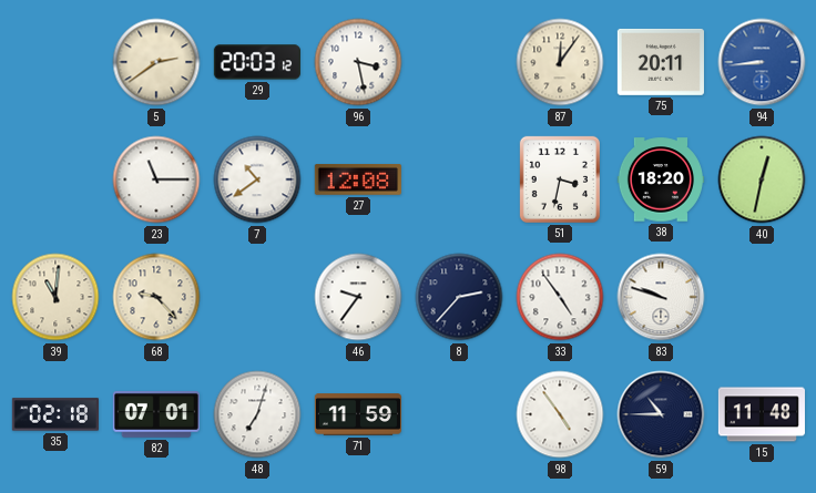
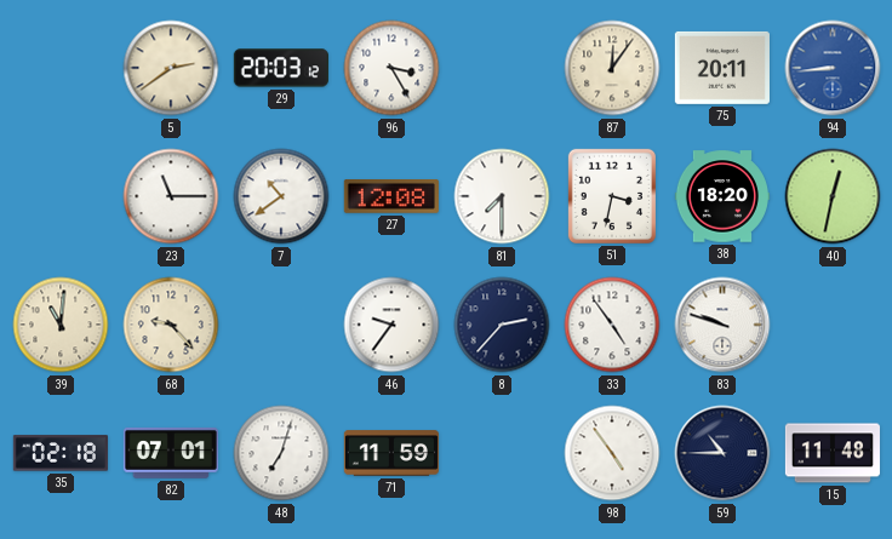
96: 3:28 -> 3:25
81: none -> 7:30
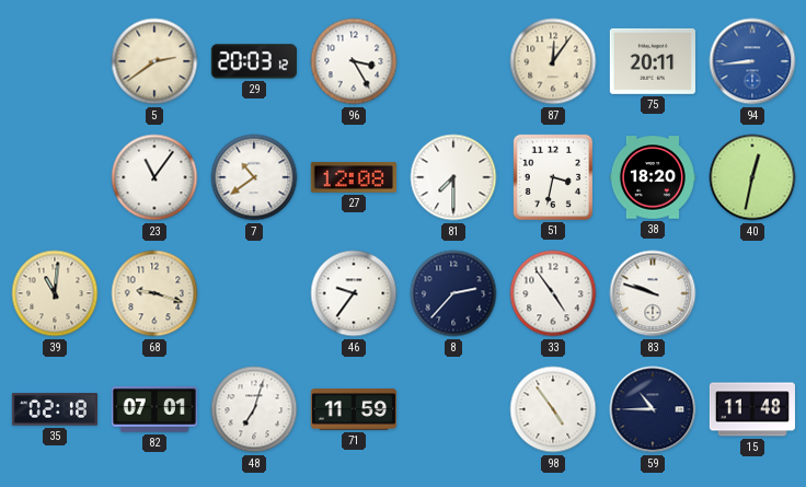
23: 11:15 -> 11:06
68: 9:23 -> 9:18
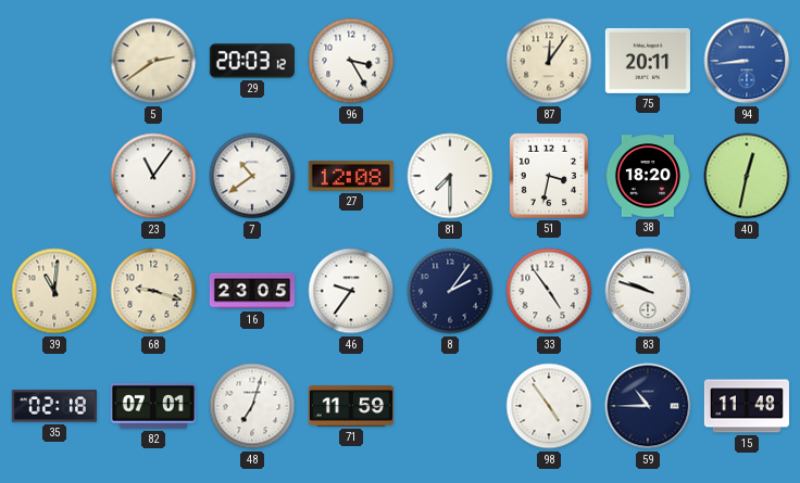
16: none -> 23:05
8: 2:37 -> 2:06
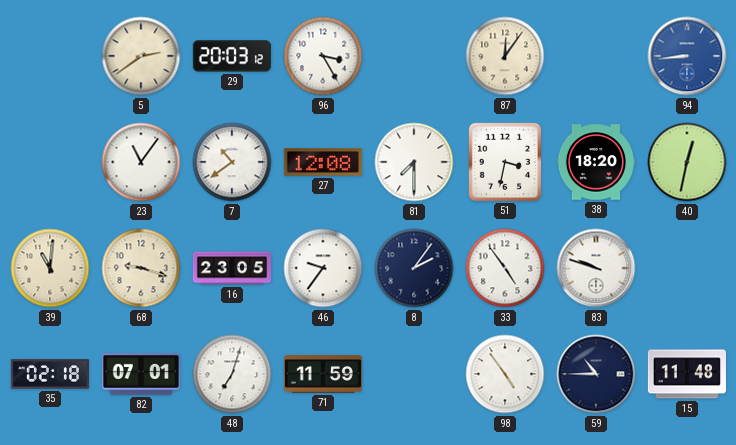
75: 20:11 -> none
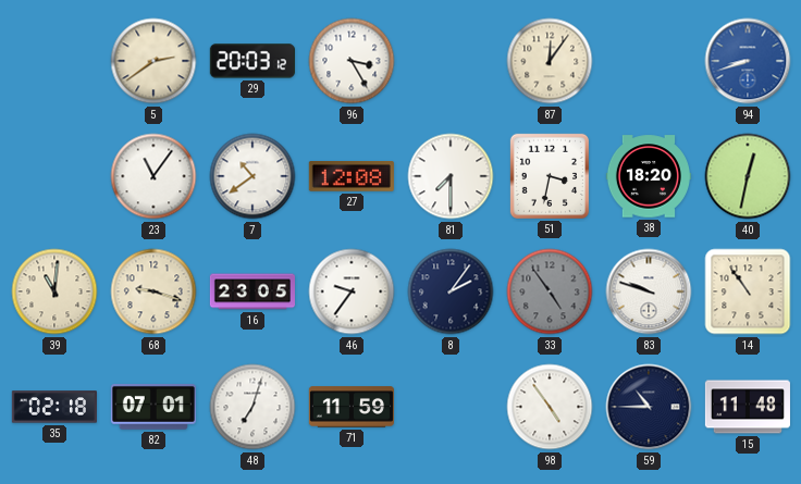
94: 8:44 -> 8:42
33 dial: white -> grey
14: none -> 10:54
